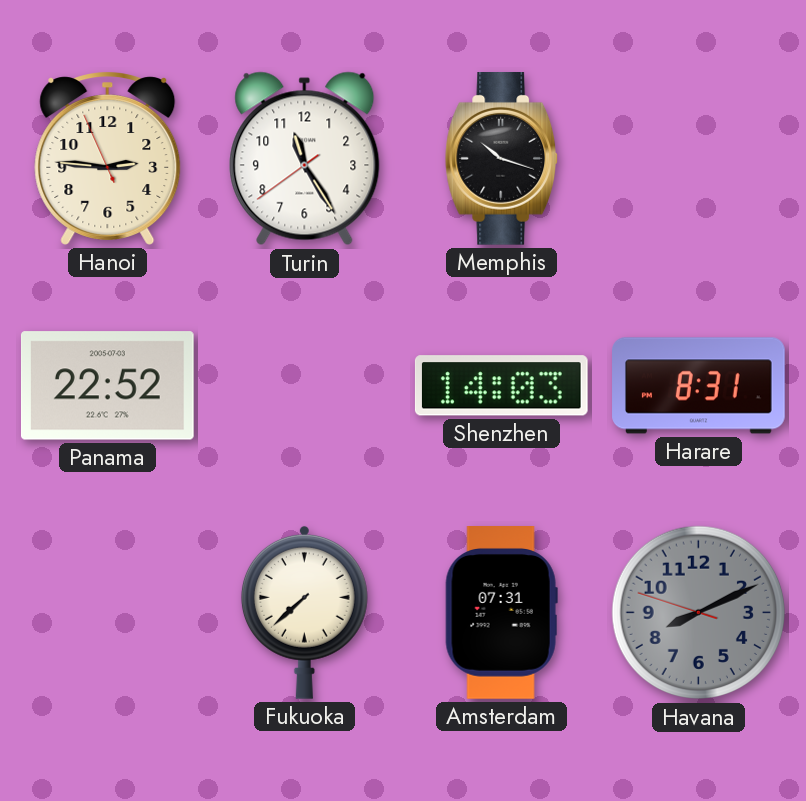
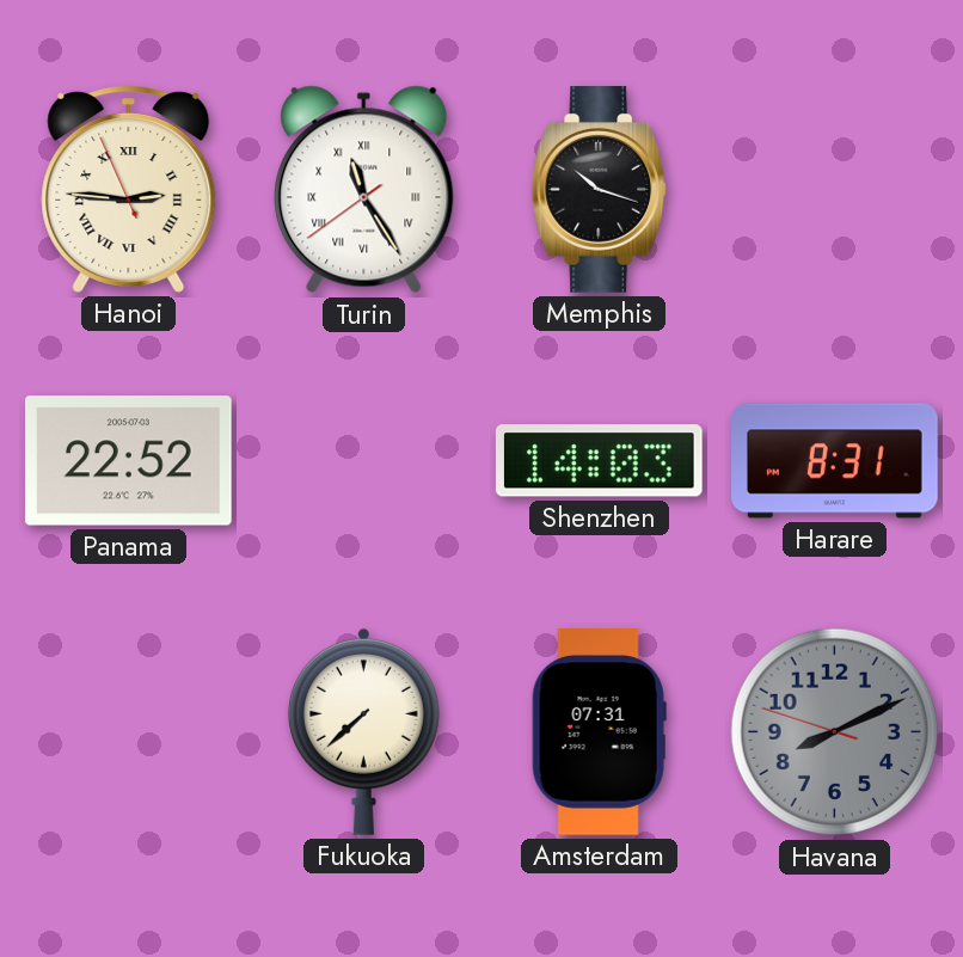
Hanoi numerals: Arabic -> Roman
Turin numerals: Arabic -> Roman
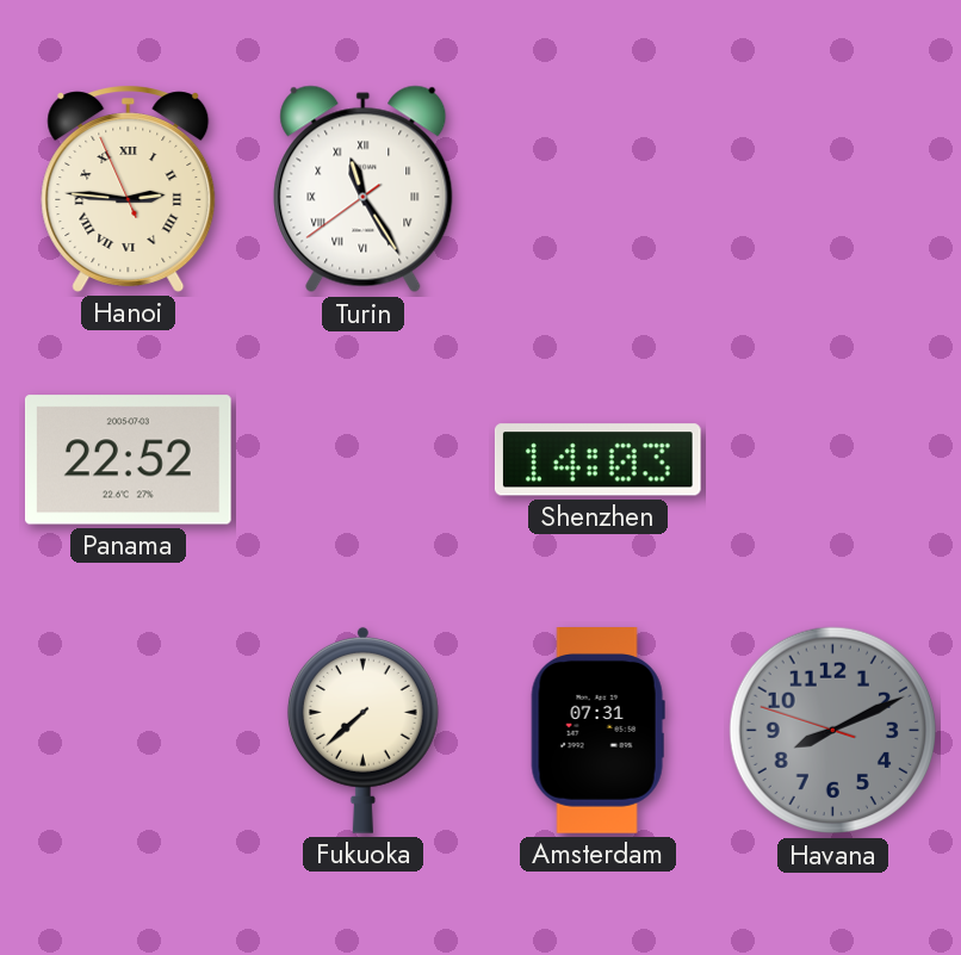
Memphis: 10:18 -> none
Harare: 8:31 -> none
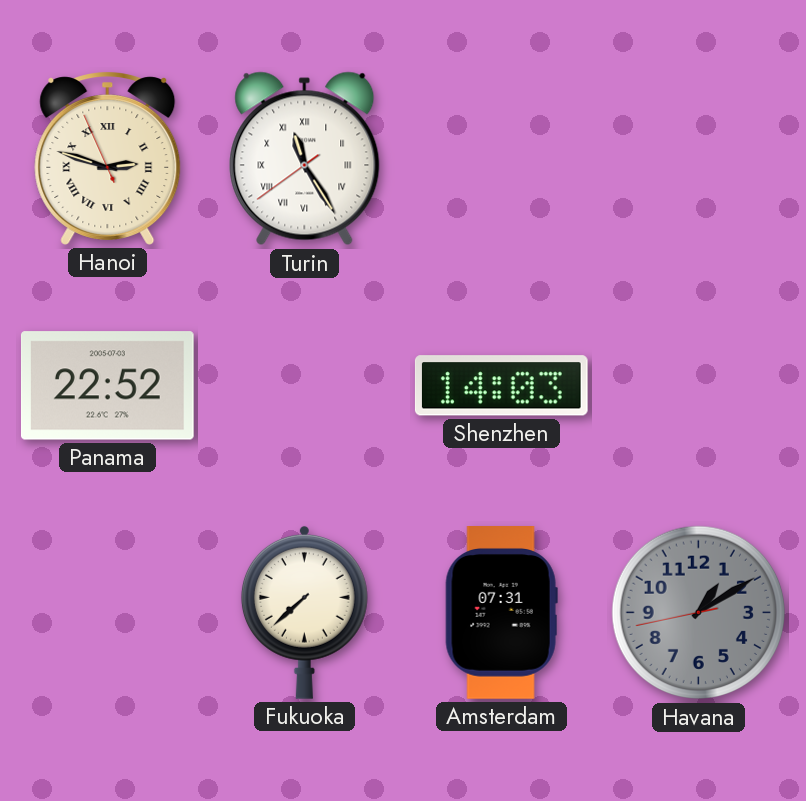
Hanoi: 2:45 -> 2:47
Havana: 8:10 -> 1:09
